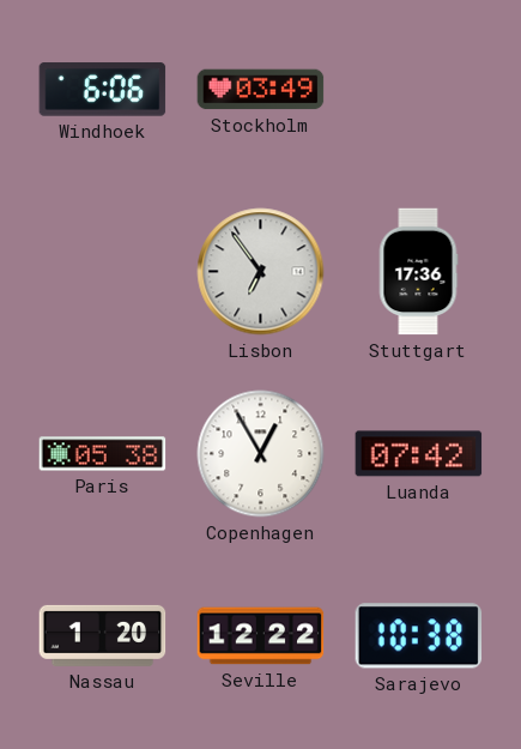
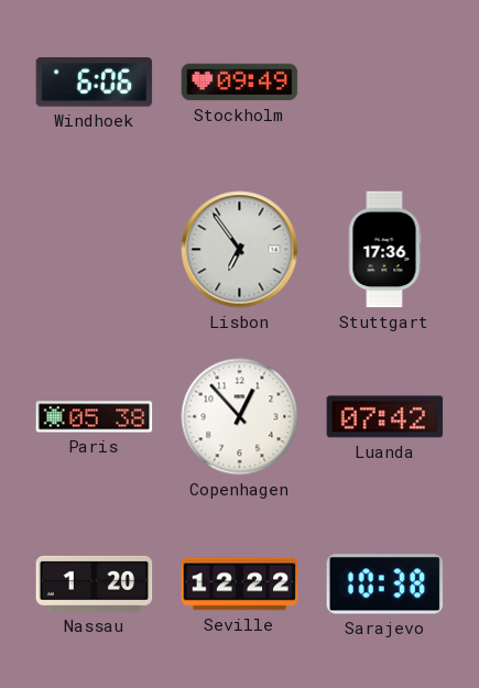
Stockholm: 03:49 -> 09:49
Copenhagen: 12:55 -> 12:53
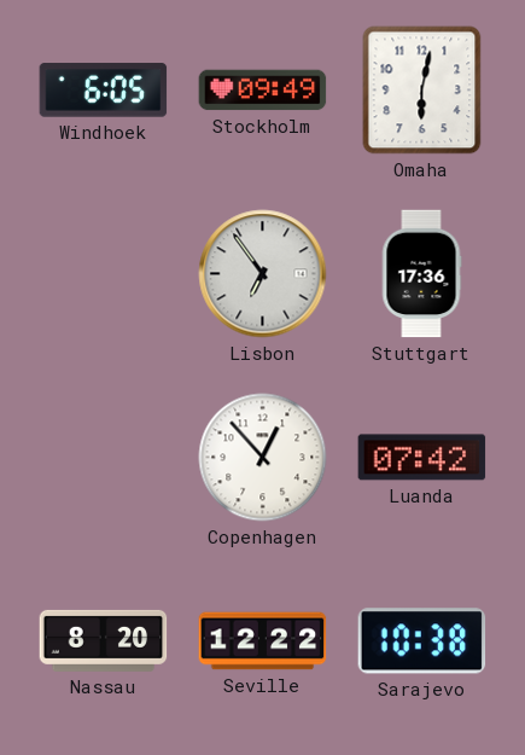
Windhoek: 6:06 -> 6:05
Omaha: none -> 6:02
Paris: 05:38 -> none
Nassau: 1:20 -> 8:20
